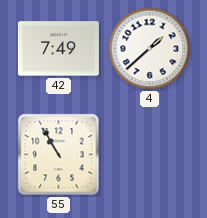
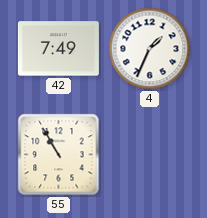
4: 1:38 -> 1:34
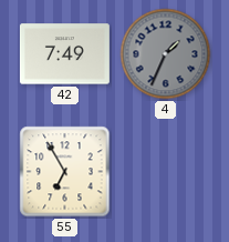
4 dial: white -> grey
55: 10:55 -> 6:55
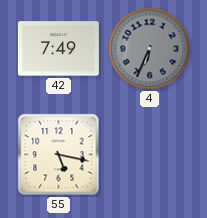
4: 1:34 -> 6:34
55: 6:55 -> 5:17
